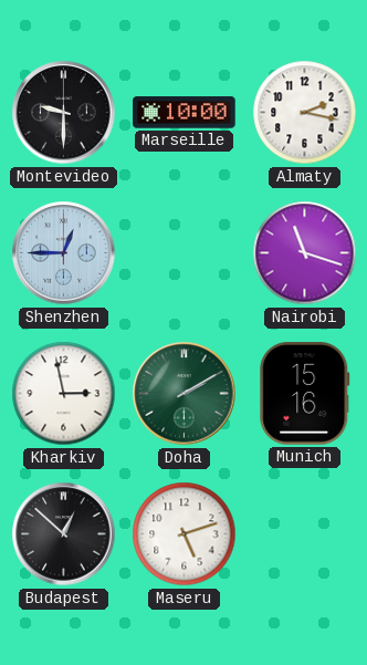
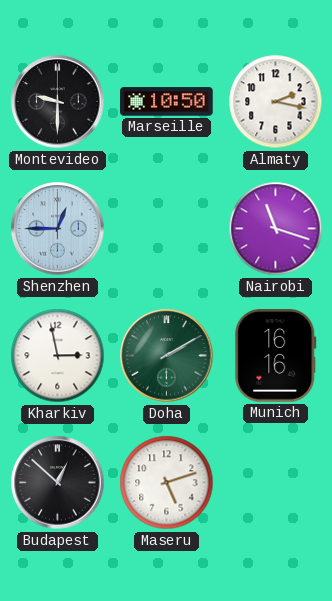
Marseille: 10:00 -> 10:50
Munich: 15:16 -> 16:16
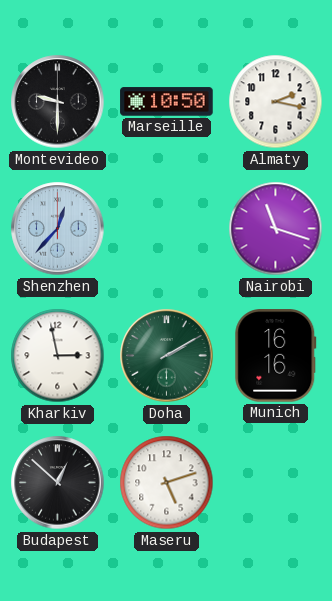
Shenzhen: 12:45 -> 12:37
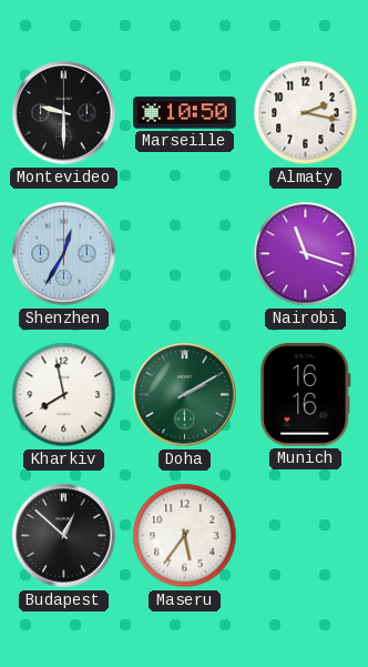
Shenzhen: 12:37 -> 12:35
Kharkiv: 2:58 -> 7:58
Maseru: 5:12 -> 5:36
